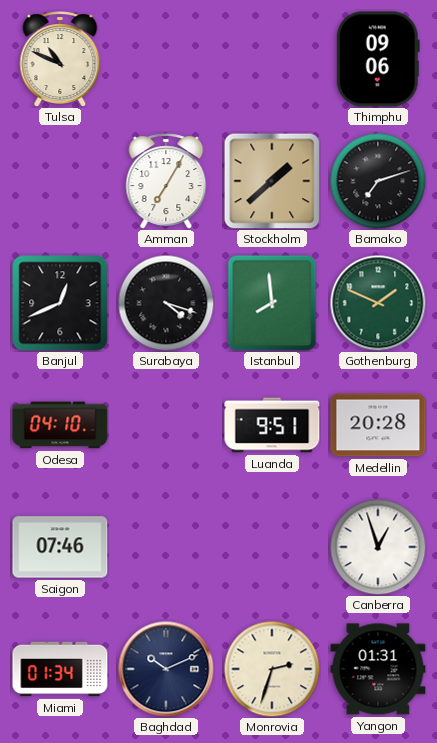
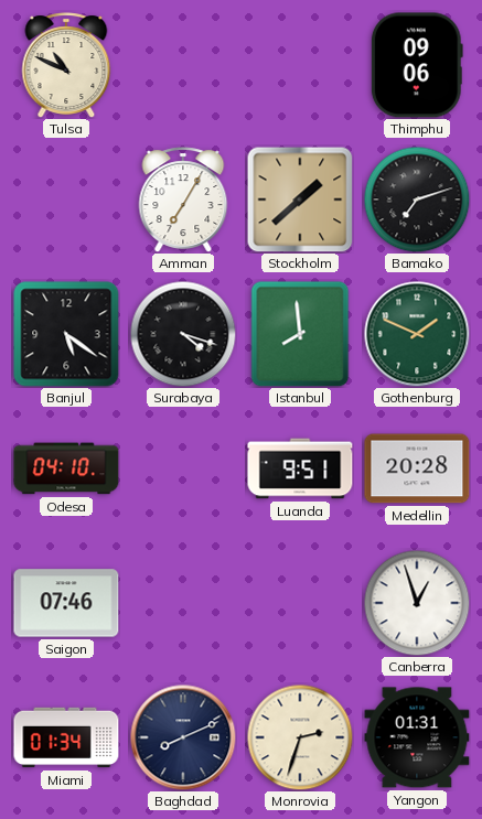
Banjul: 12:41 -> 5:21
Baghdad: 10:11 -> 8:11
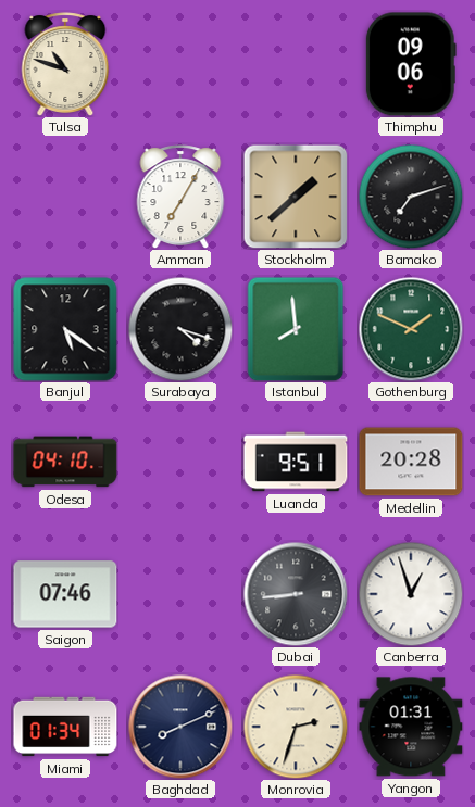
Tulsa: 10:49 -> 10:48
Dubai: none -> 8:44
